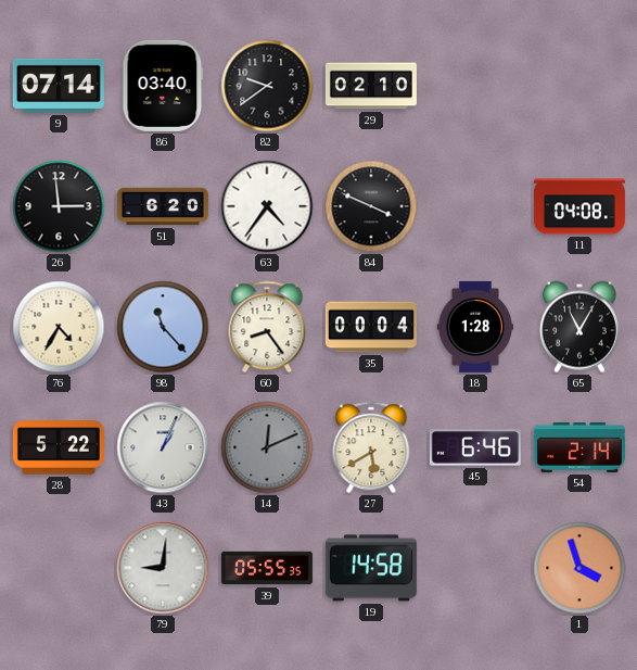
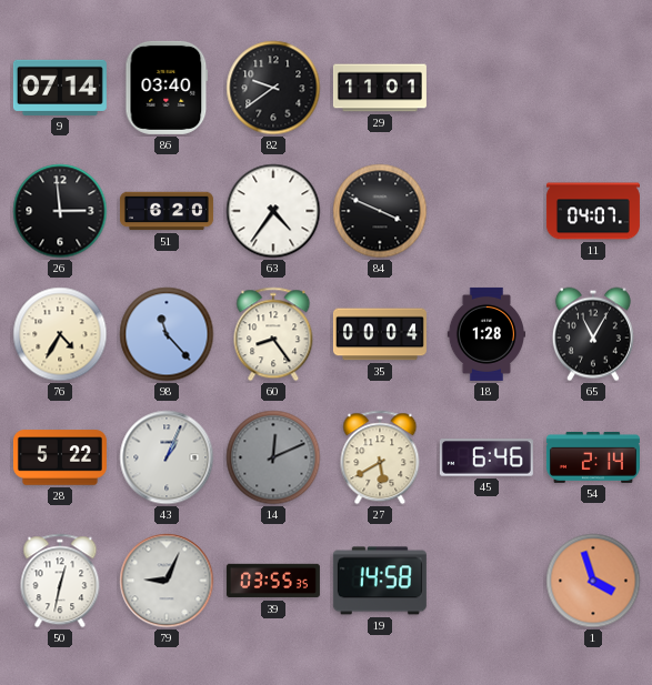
29: 02:10 -> 11:01
11: 04:08 -> 04:07
50: none -> 12:32
79: 9:01 -> 9:04
39: 05:55 -> 03:55
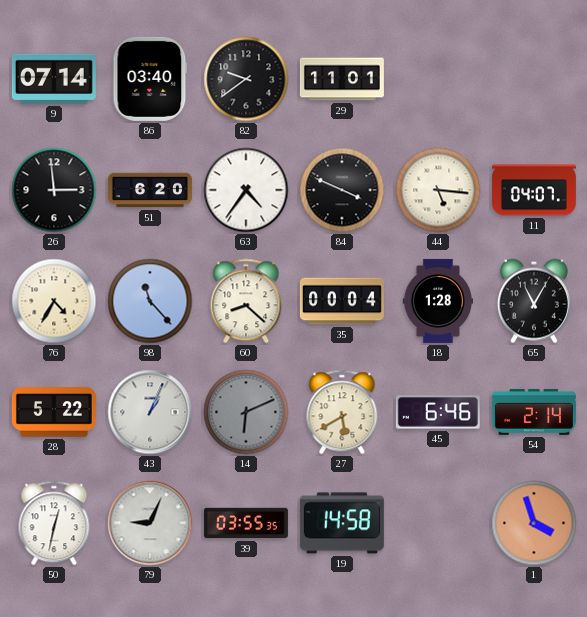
44: none -> 5:16
60: 8:24 -> 8:22
14: 12:11 -> 6:11
